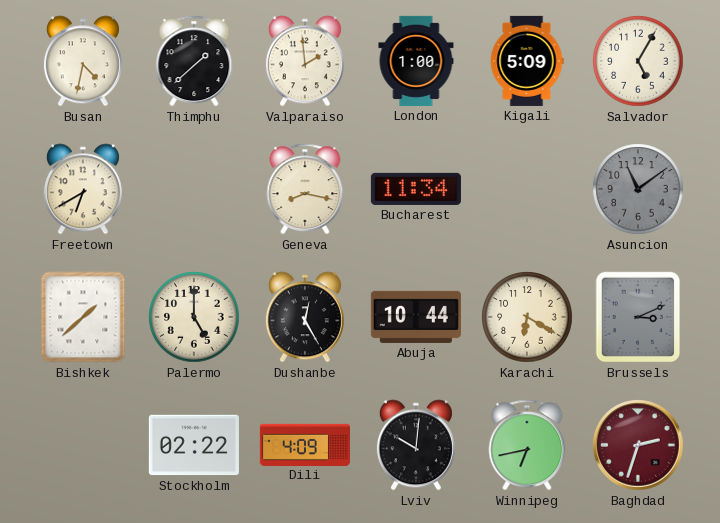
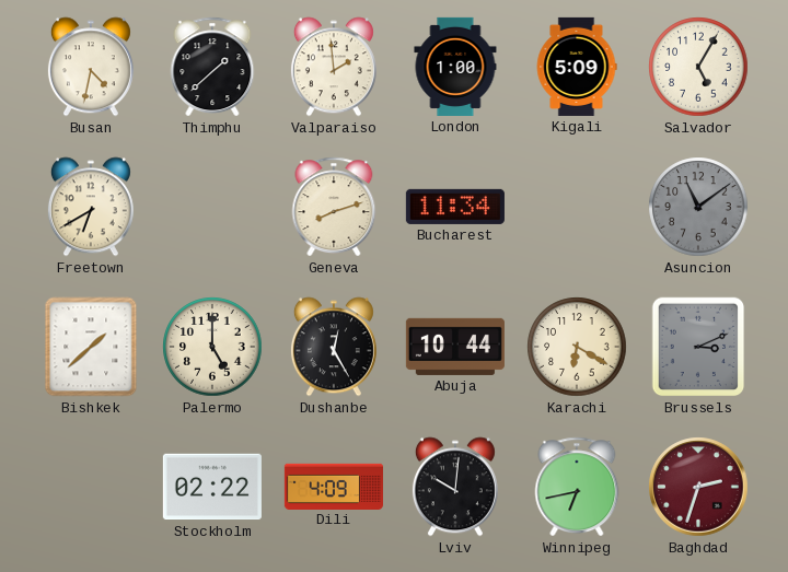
Geneva: 8:17 -> 8:12
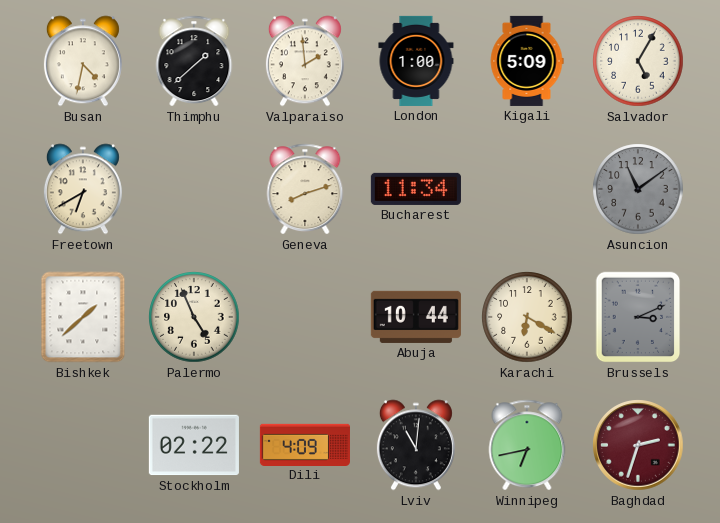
Palermo: 5:00 -> 4:56
Dushanbe: 12:25 -> none
Lviv: 10:01 -> 11:01
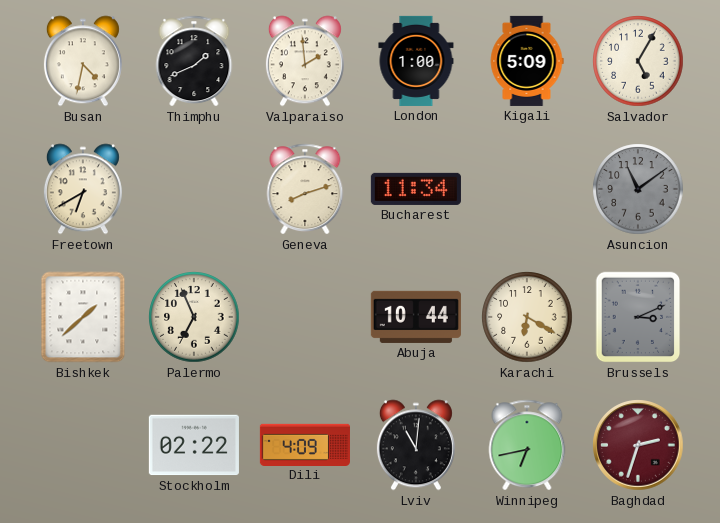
Thimphu: 1:38 -> 1:41
Palermo: 4:56 -> 6:56
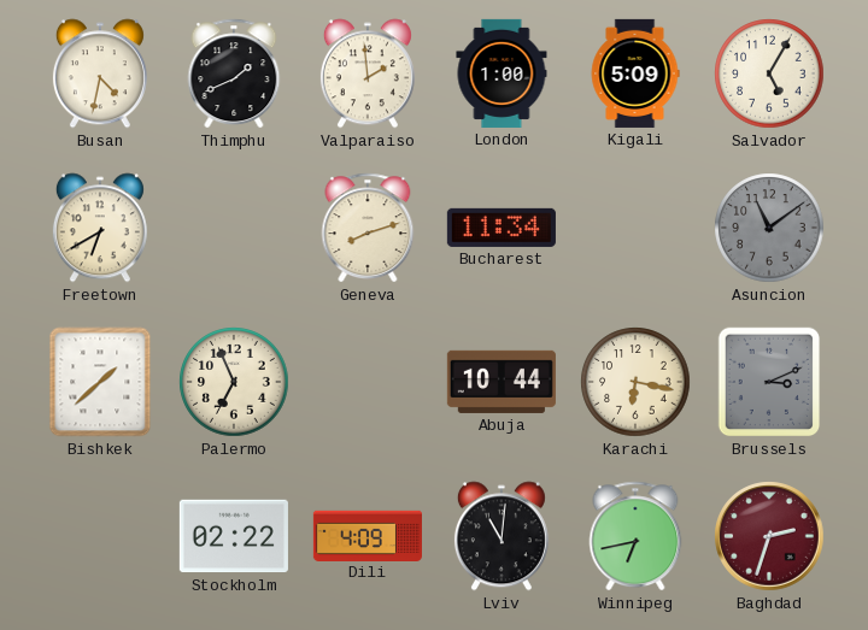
Karachi: 6:20 -> 6:17
